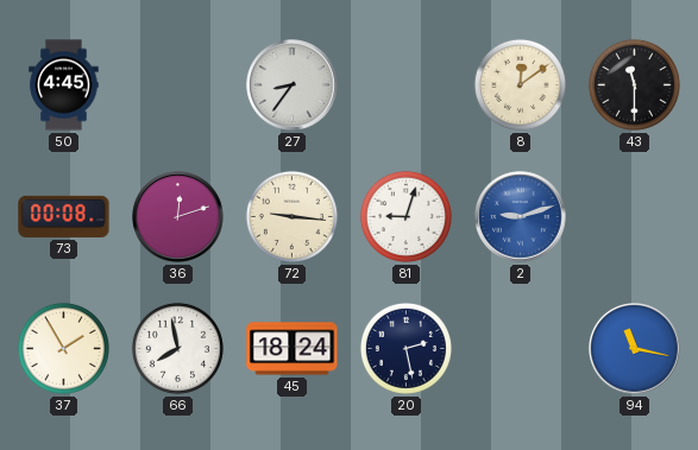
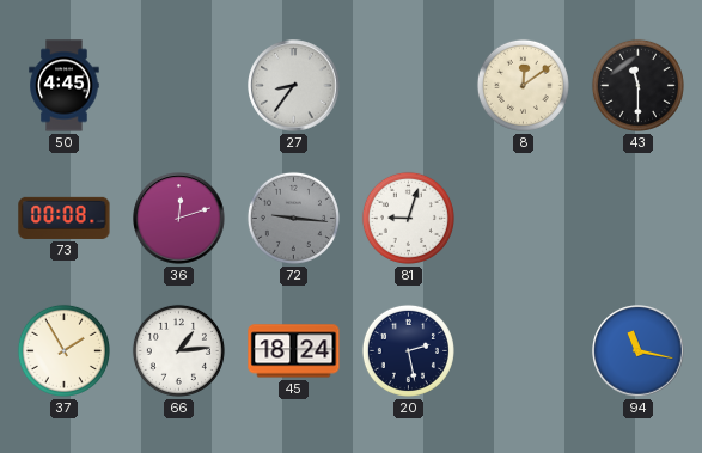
72 dial: cream -> grey
2: 9:12 -> none
66: 7:58 -> 1:14
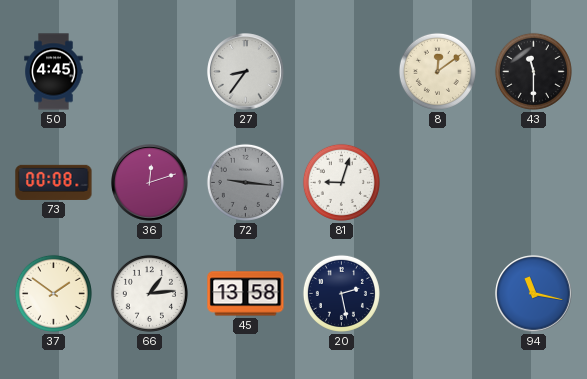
37: 1:55 -> 1:51
45: 18:24 -> 13:58
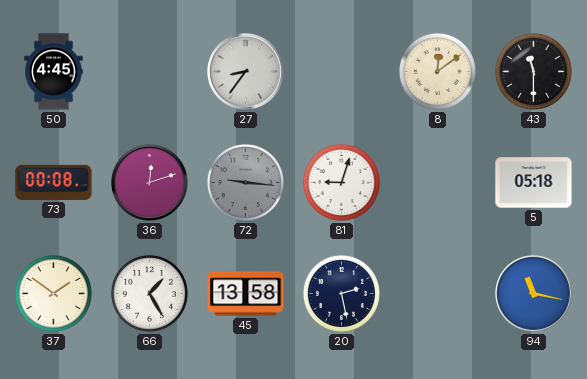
5: none -> 05:18
66: 1:14 -> 1:25
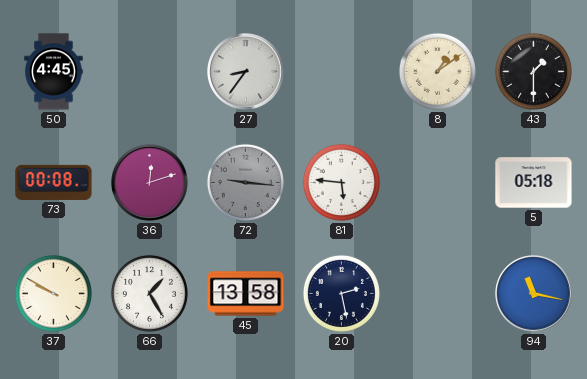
8: 12:09 -> 1:09
43: 11:30 -> 1:30
81: 9:03 -> 5:46
37: 1:51 -> 9:50
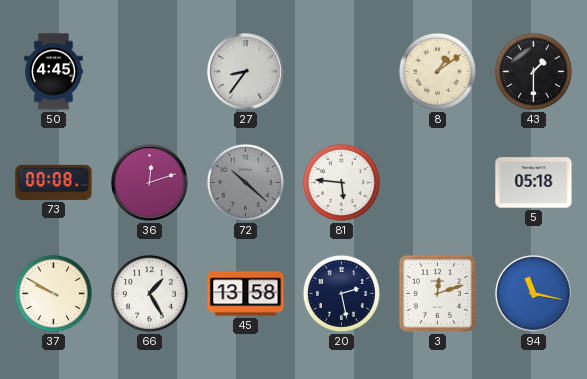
72: 9:16 -> 10:22
3: none -> 12:12
